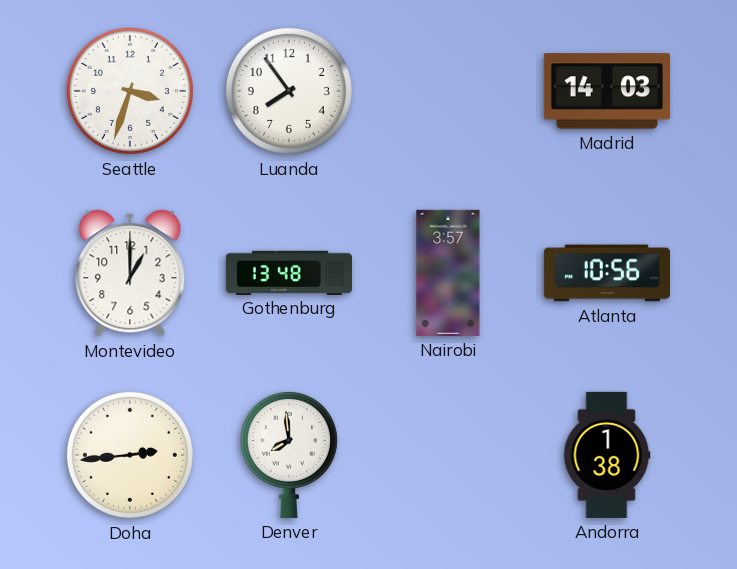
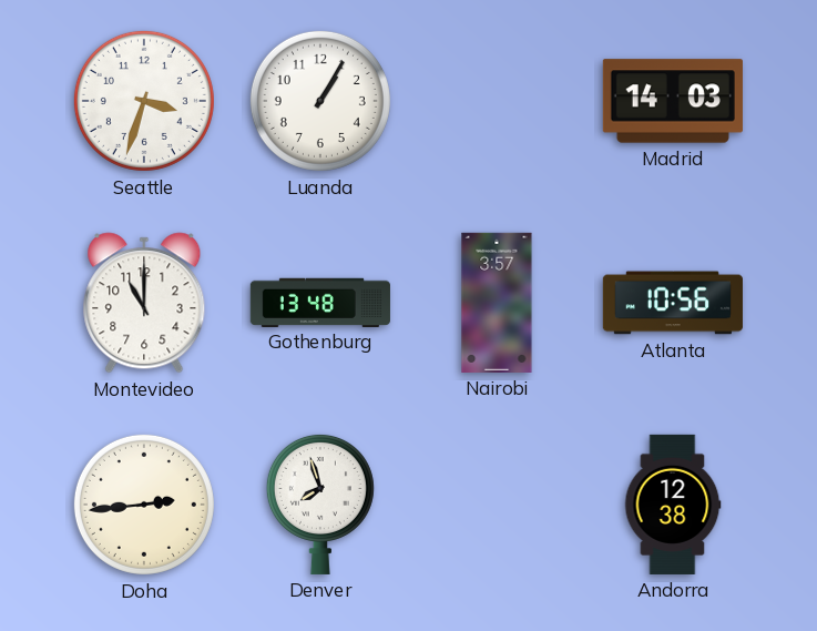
Luanda: 7:54 -> 1:05
Montevideo: 1:00 -> 11:00
Denver: 7:59 -> 7:57
Andorra: 1:38 -> 12:38
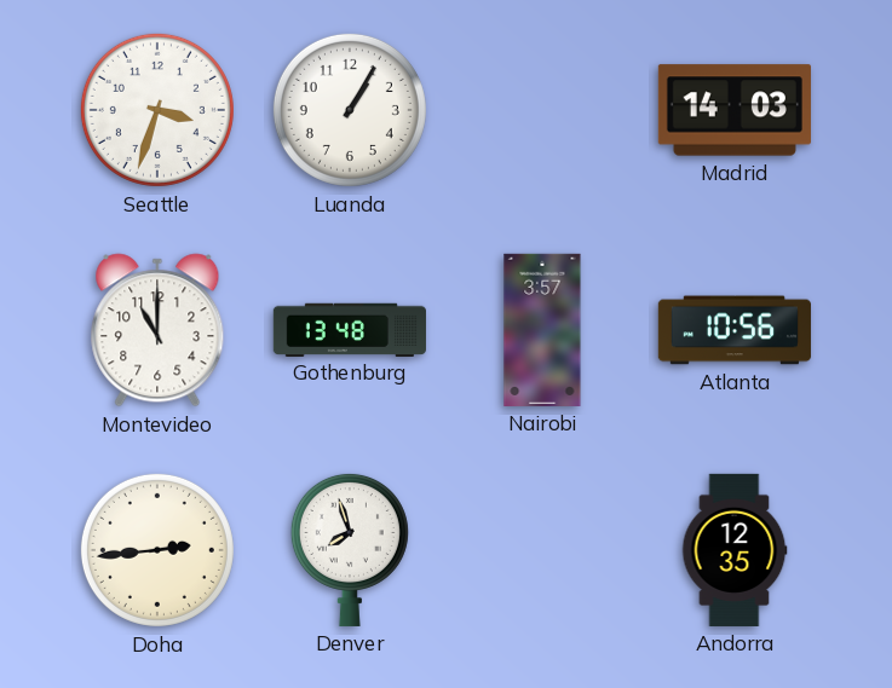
Andorra: 12:38 -> 12:35
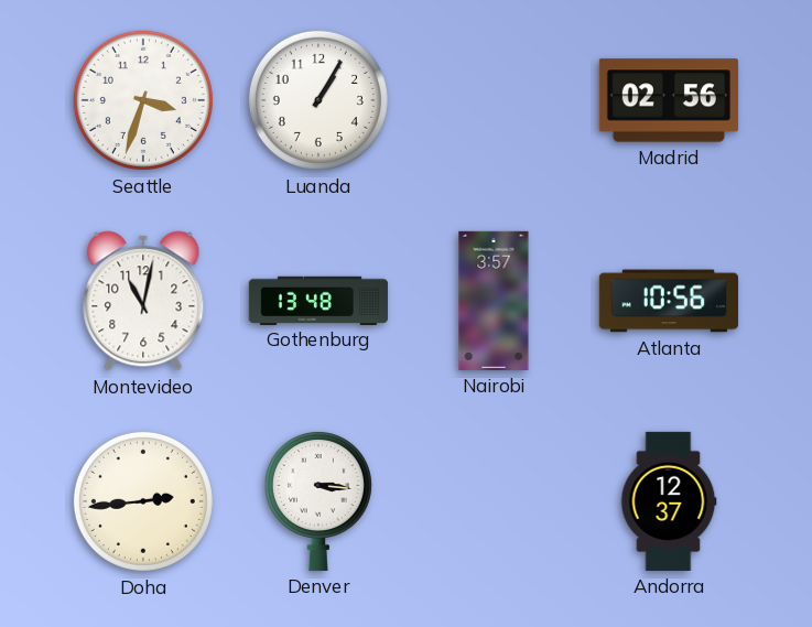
Madrid: 14:03 -> 02:56
Montevideo: 11:00 -> 11:02
Denver: 7:57 -> 3:16
Andorra: 12:35 -> 12:37
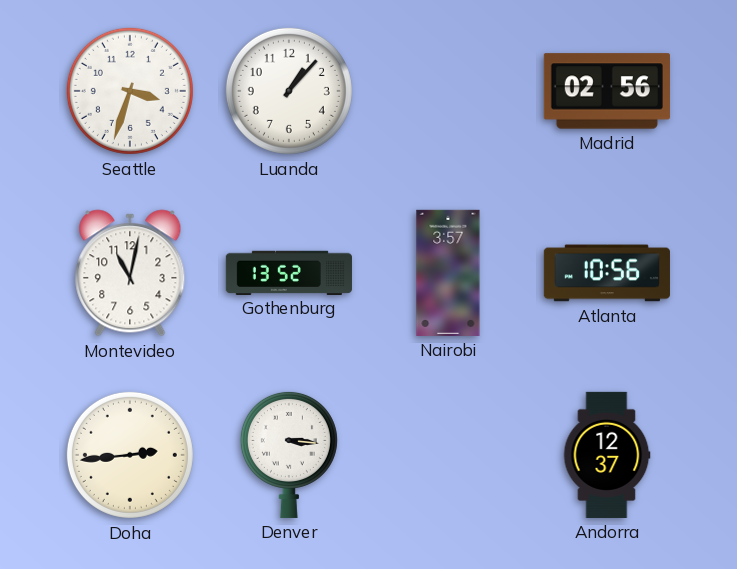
Luanda: 1:05 -> 1:07
Gothenburg: 13:48 -> 13:52
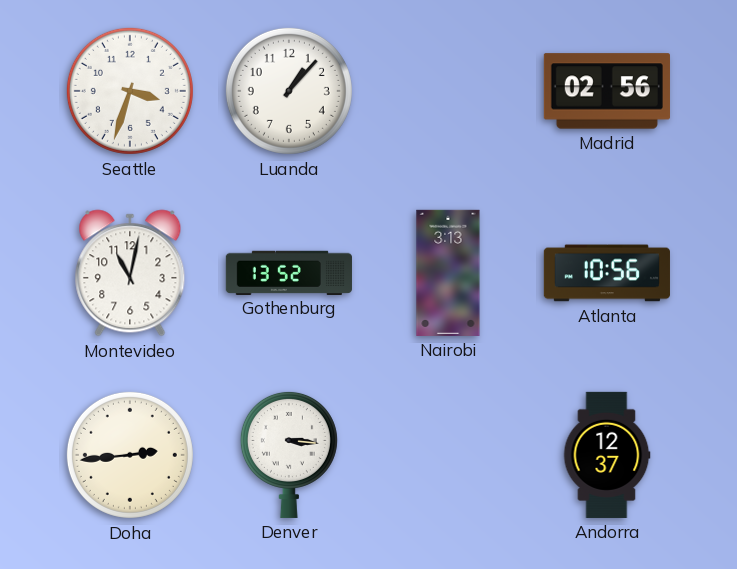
Nairobi: 3:57 -> 3:13
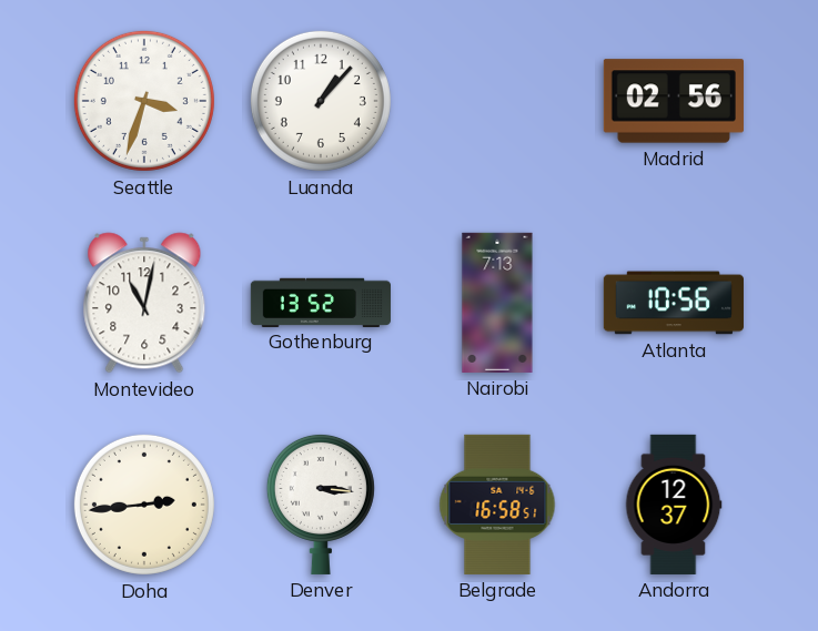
Nairobi: 3:13 -> 7:13
Belgrade: none -> 16:58
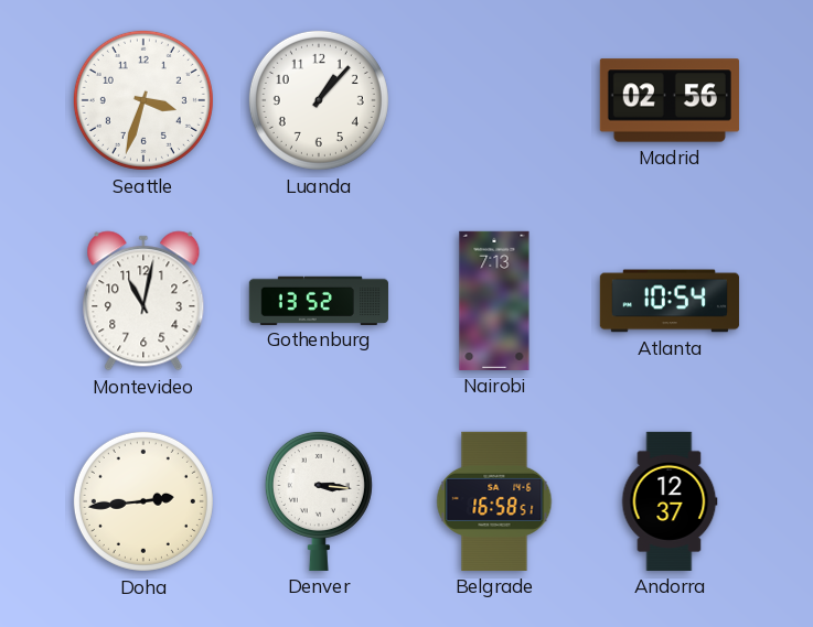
Atlanta: 10:56 -> 10:54
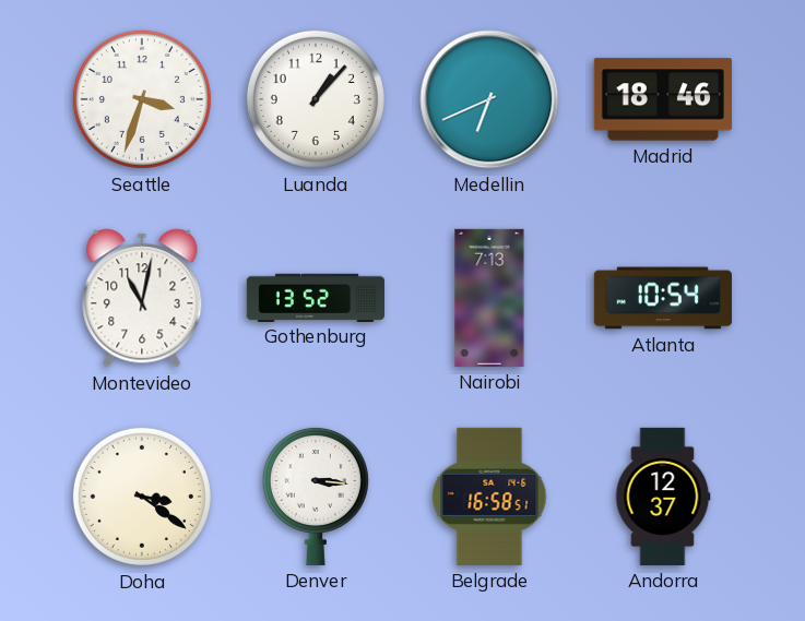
Medellin: none -> 6:41
Madrid: 02:56 -> 18:46
Doha: 2:44 -> 3:21
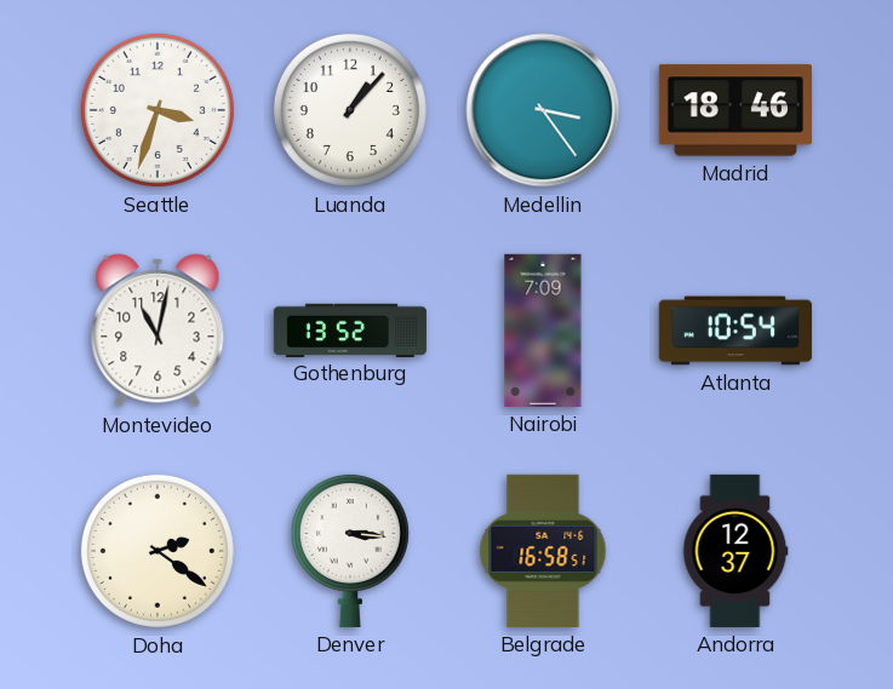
Medellin: 6:41 -> 3:24
Nairobi: 7:13 -> 7:09
Doha: 3:21 -> 2:21
